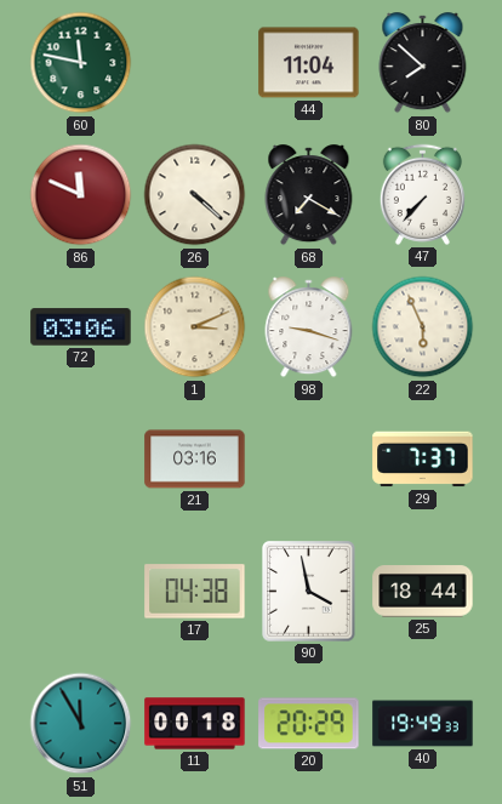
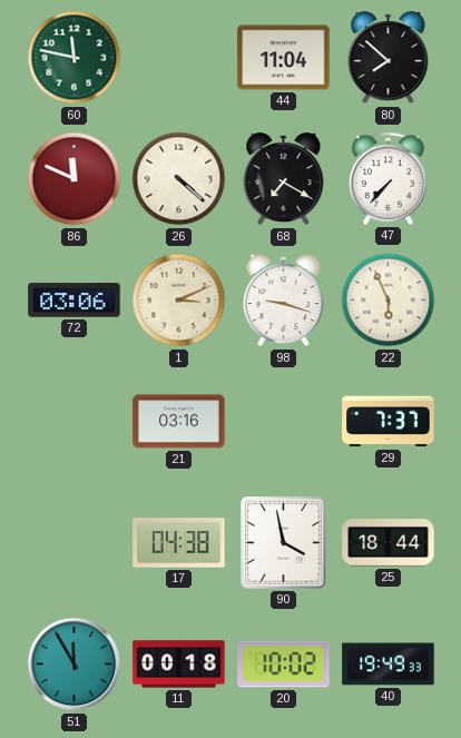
20: 20:29 -> 10:02
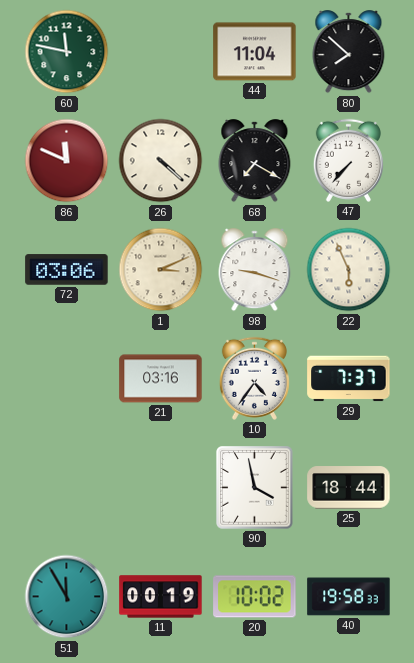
10: none -> 4:36
17: 04:38 -> none
11: 00:18 -> 00:19
40: 19:49 -> 19:58
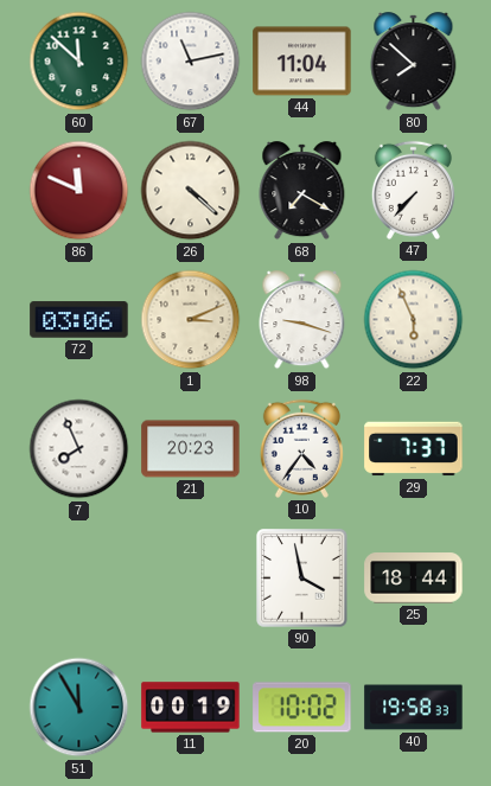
60: 11:47 -> 11:52
67: none -> 11:13
7: none -> 7:56
21: 03:16 -> 20:23
